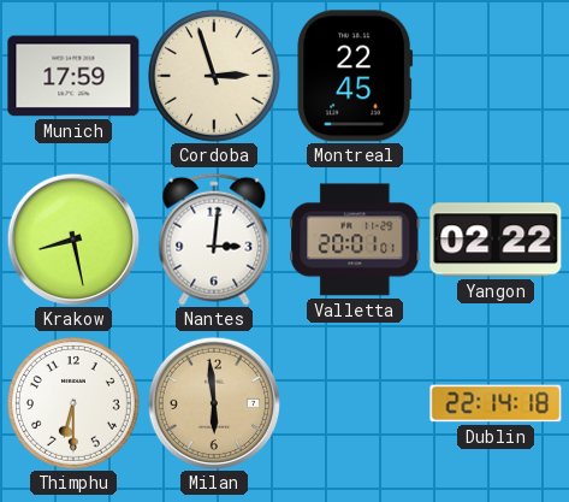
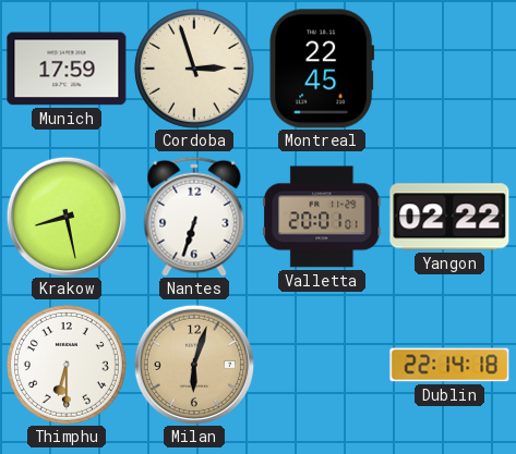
Nantes: 3:01 -> 6:33
Milan: 5:59 -> 6:03
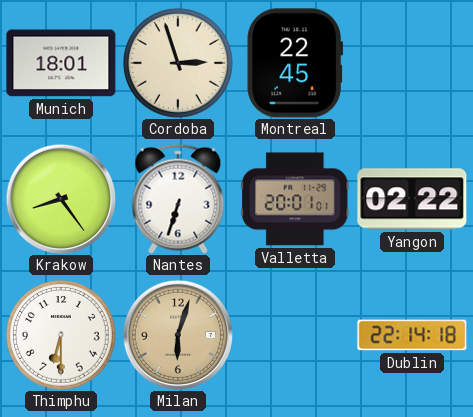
Munich: 17:59 -> 18:01
Krakow: 8:28 -> 8:24
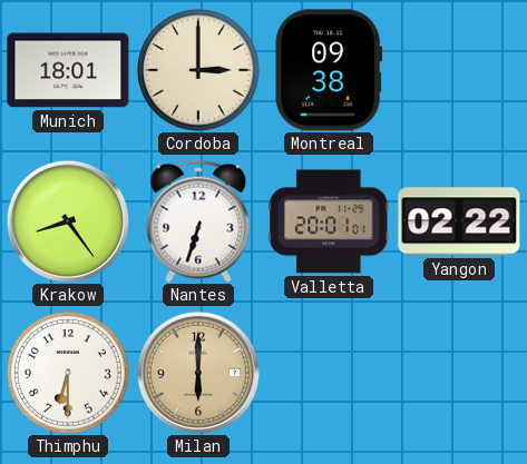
Cordoba: 2:57 -> 3:00
Montreal: 22:45 -> 09:38
Milan: 6:03 -> 6:00
Dublin: 22:14 -> none
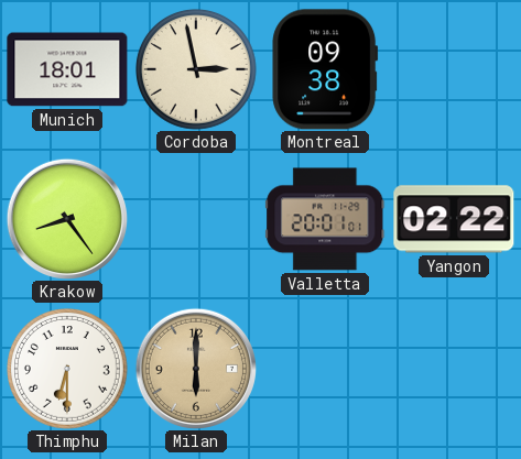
Cordoba: 3:00 -> 2:58
Nantes: 6:33 -> none
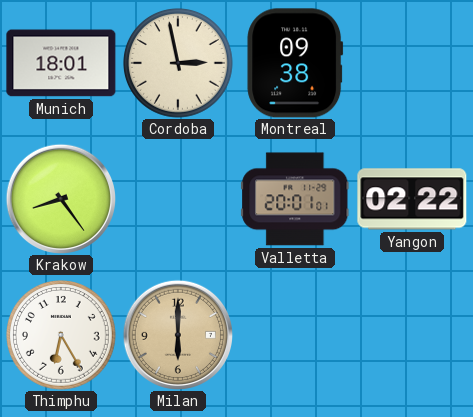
Thimphu: 6:30 -> 6:25
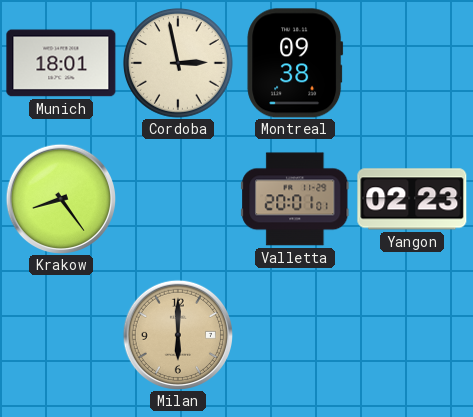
Yangon: 02:22 -> 02:23
Thimphu: 6:25 -> none
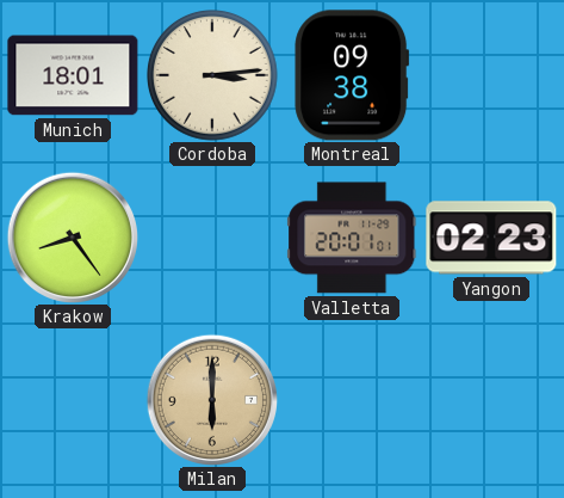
Cordoba: 2:58 -> 3:14
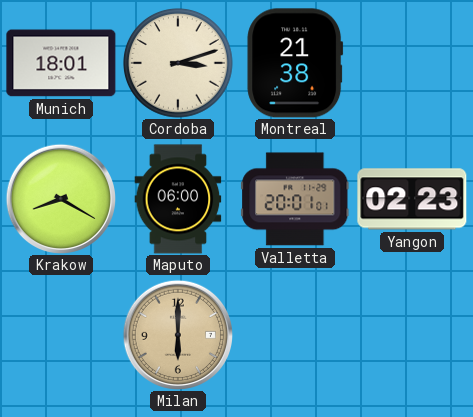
Cordoba: 3:14 -> 3:12
Montreal: 09:38 -> 21:38
Krakow: 8:24 -> 8:20
Maputo: none -> 06:00
